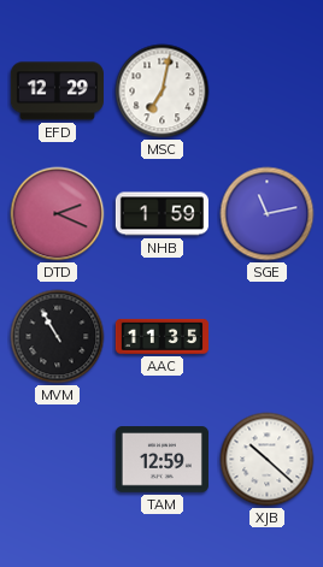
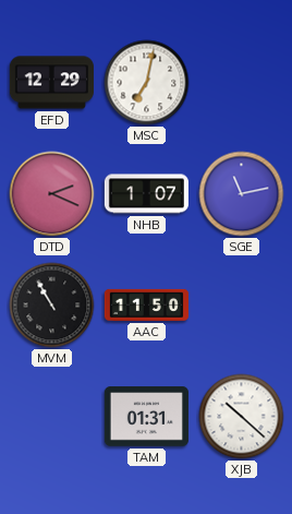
NHB: 1:59 -> 1:07
AAC: 11:35 -> 11:50
TAM: 12:59 -> 01:31
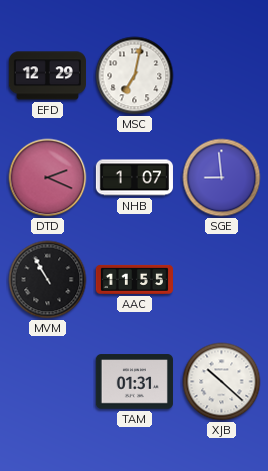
SGE: 11:13 -> 8:59
AAC: 11:50 -> 11:55
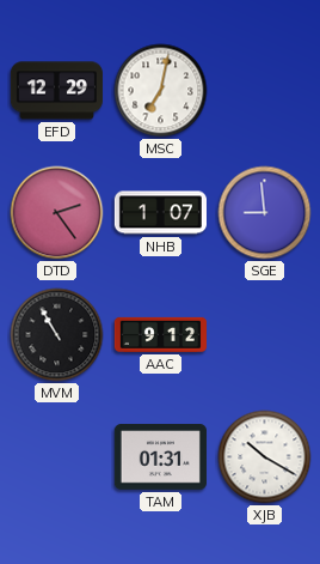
DTD: 2:19 -> 2:24
AAC: 11:55 -> 9:12
XJB: 10:22 -> 10:20
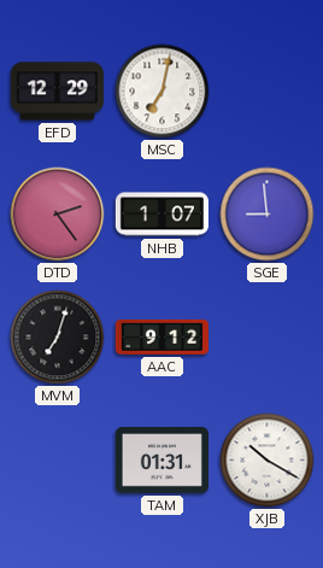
MVM: 10:55 -> 7:03
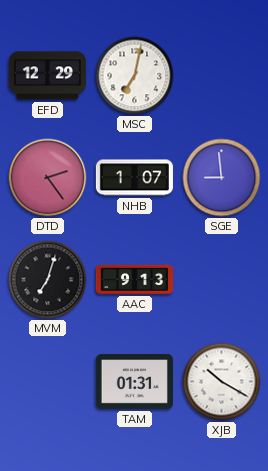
AAC: 9:12 -> 9:13
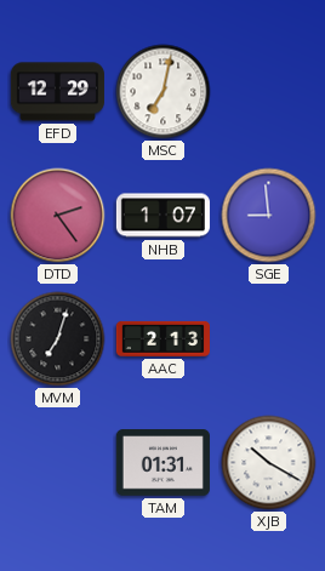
AAC: 9:13 -> 2:13
